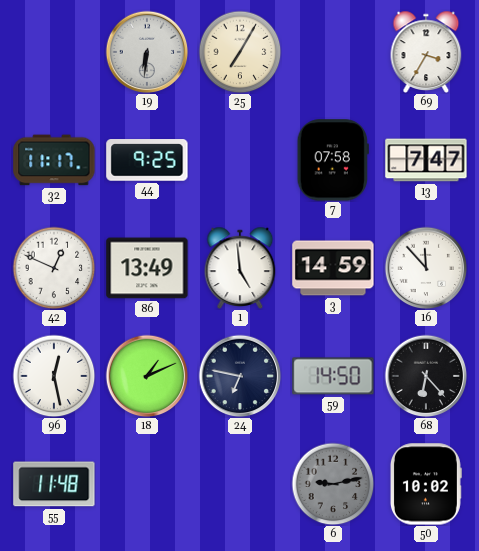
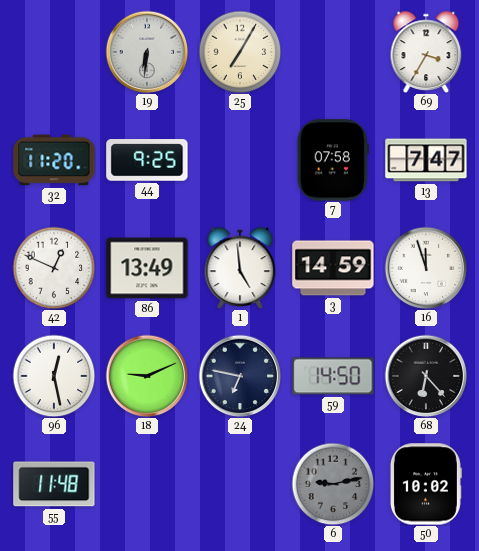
32: 11:17 -> 11:20
16: 11:53 -> 11:57
18: 1:11 -> 9:11
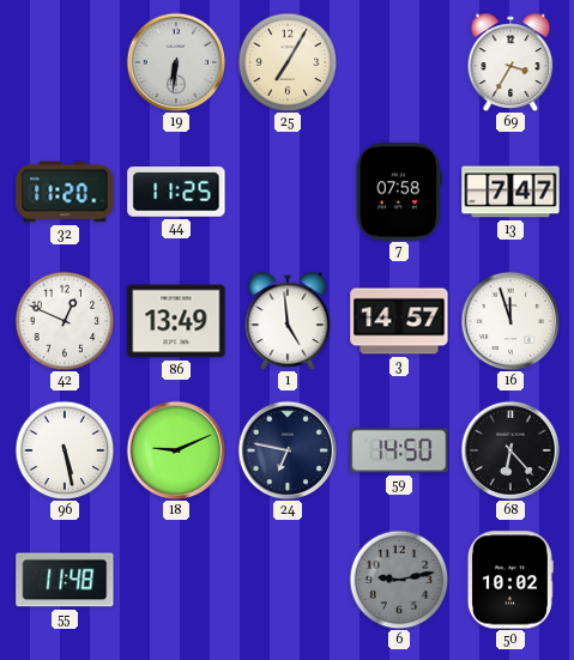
44: 9:25 -> 11:25
3: 14:59 -> 14:57
96: 12:28 -> 5:28
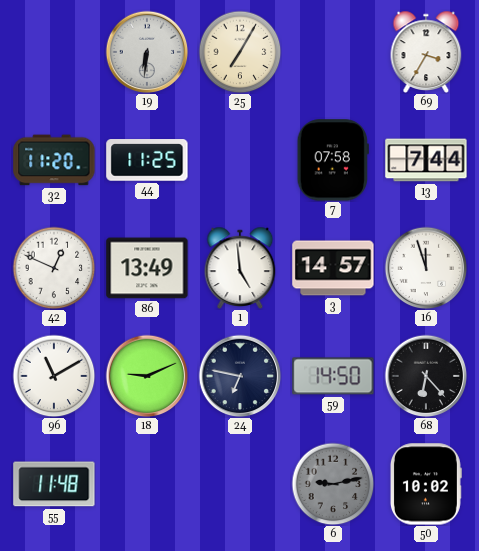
13: 7:47 -> 7:44
96: 5:28 -> 11:10
